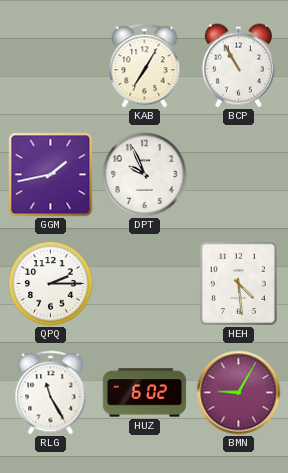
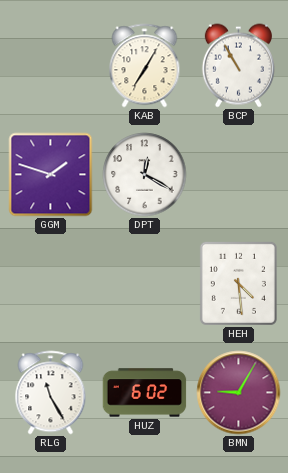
GGM: 1:43 -> 1:48
DPT: 9:56 -> 12:20
QPQ: 2:15 -> none
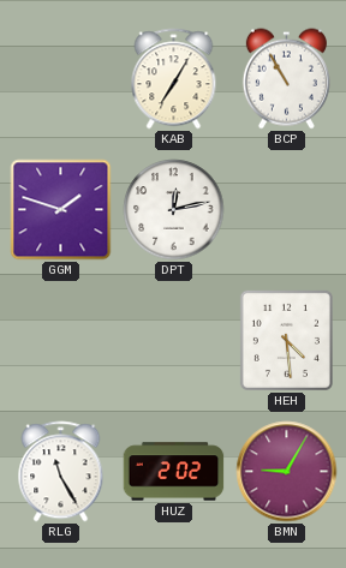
DPT: 12:20 -> 12:13
HUZ: 6:02 -> 2:02
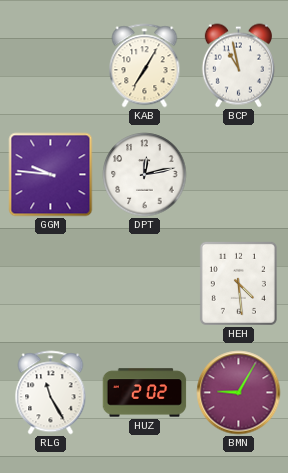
BCP: 10:55 -> 10:58
GGM: 1:48 -> 9:46
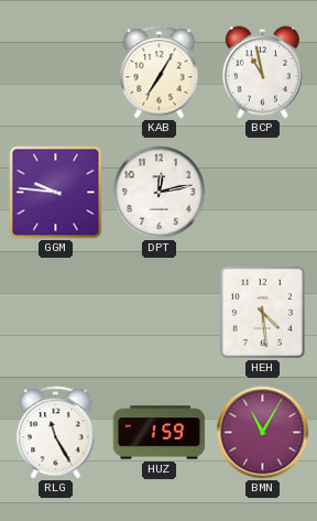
HUZ: 2:02 -> 1:59
BMN: 9:05 -> 11:05
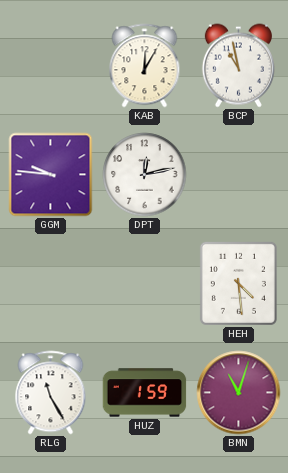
KAB: 7:05 -> 12:05
BMN: 11:05 -> 11:03
